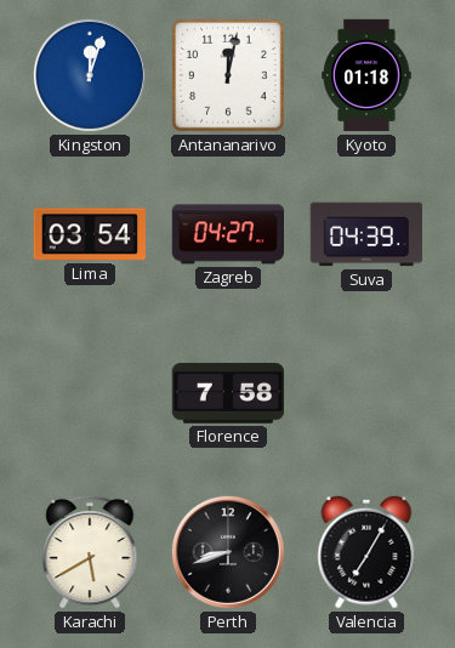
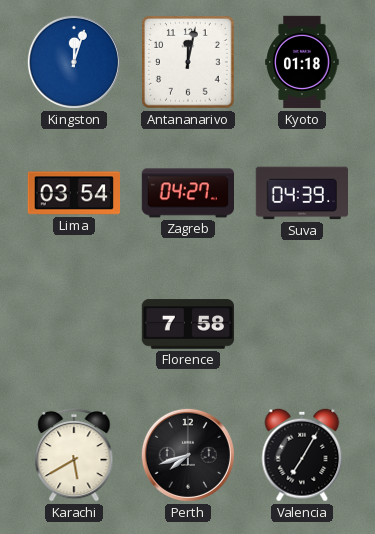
Perth: 8:42 -> 7:42
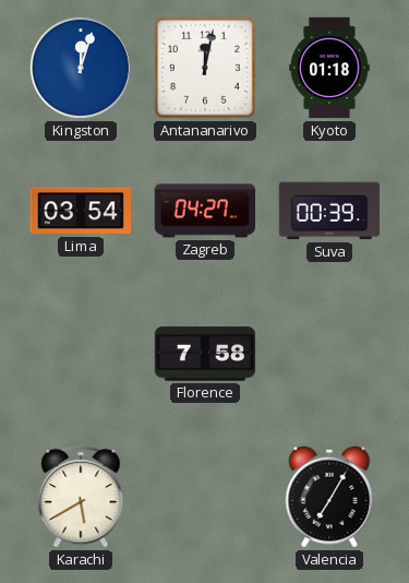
Suva: 04:39 -> 00:39
Perth: 7:42 -> none
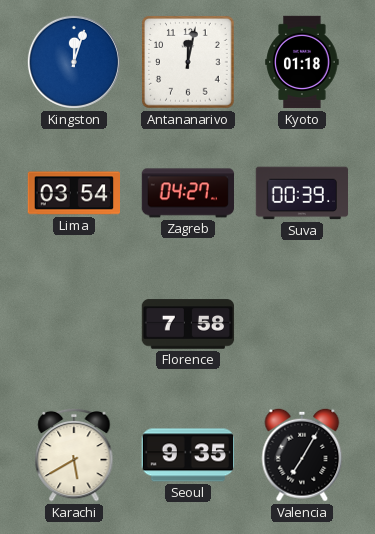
Seoul: none -> 9:35
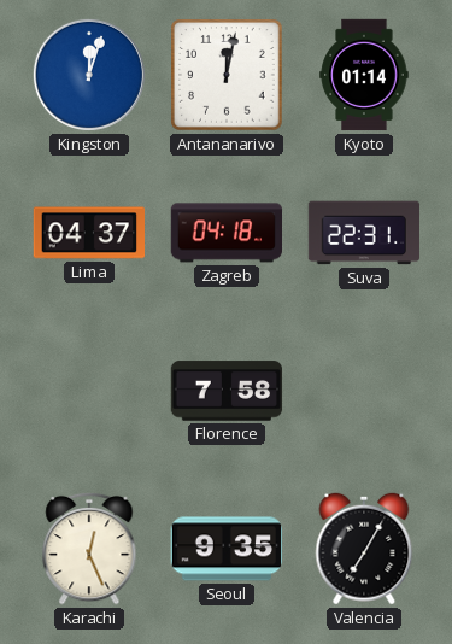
Kyoto: 01:18 -> 01:14
Lima: 03:54 -> 04:37
Zagreb: 04:27 -> 04:18
Suva: 00:39 -> 22:31
Karachi: 5:40 -> 12:26
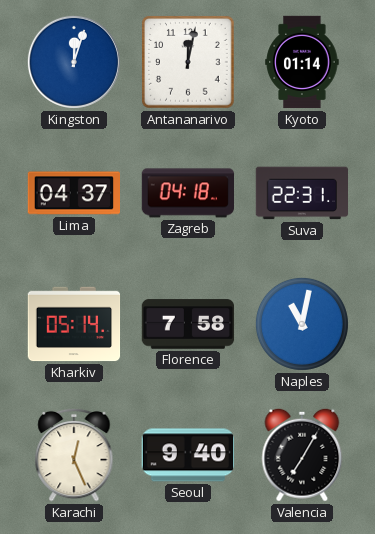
Kharkiv: none -> 05:14
Naples: none -> 11:02
Seoul: 9:35 -> 9:40
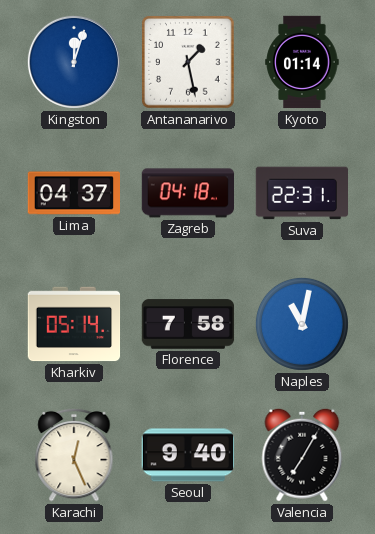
Antananarivo: 12:02 -> 1:28
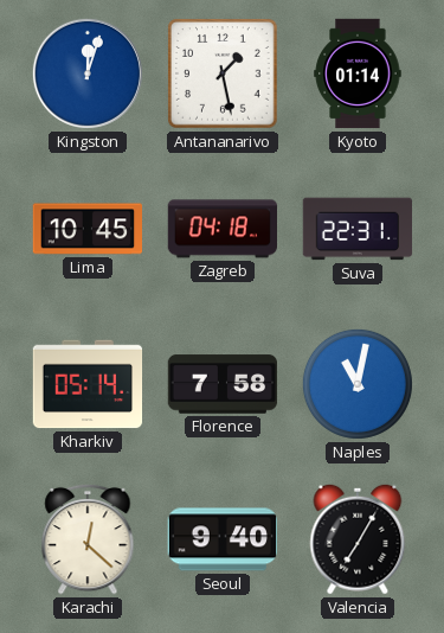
Lima: 04:37 -> 10:45
Karachi: 12:26 -> 12:22
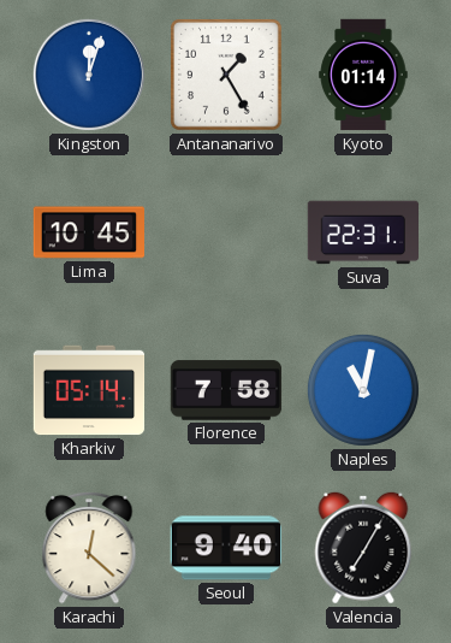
Antananarivo: 1:28 -> 1:25
Zagreb: 04:18 -> none
